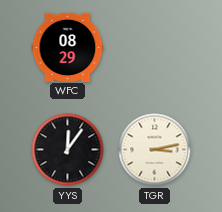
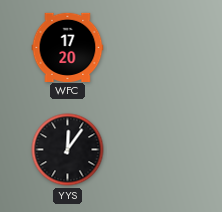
WFC: 08:29 -> 17:20
TGR: 3:13 -> none
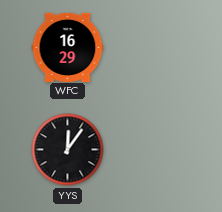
WFC: 17:20 -> 16:29
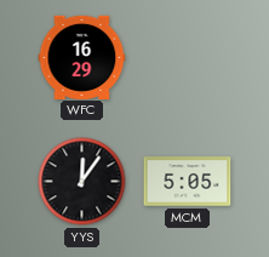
MCM: none -> 5:05
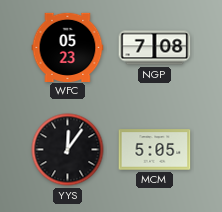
WFC: 16:29 -> 05:23
NGP: none -> 7:08
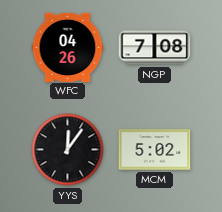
WFC: 05:23 -> 04:26
MCM: 5:05 -> 5:02
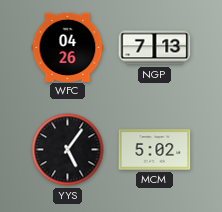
NGP: 7:08 -> 7:13
YYS: 12:06 -> 5:06
